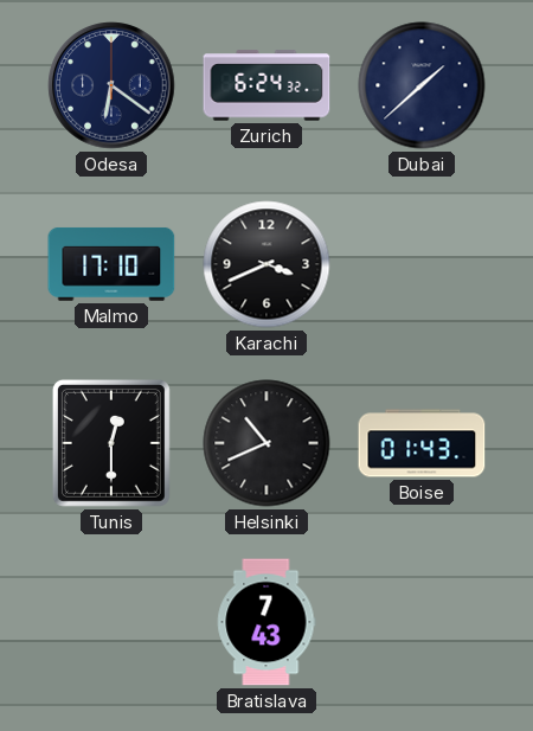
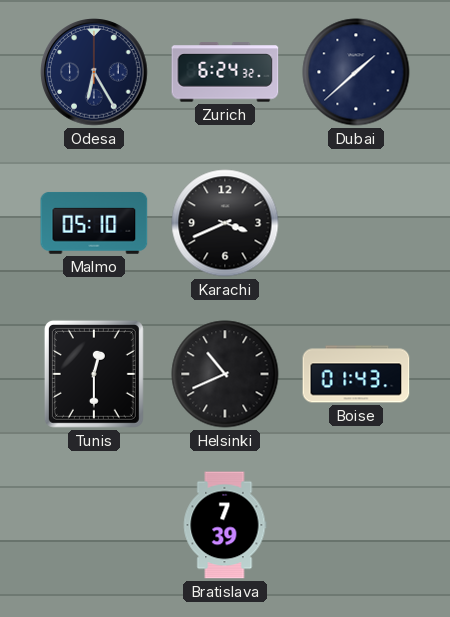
Odesa: 6:21 -> 6:25
Malmo: 17:10 -> 05:10
Bratislava: 7:43 -> 7:39
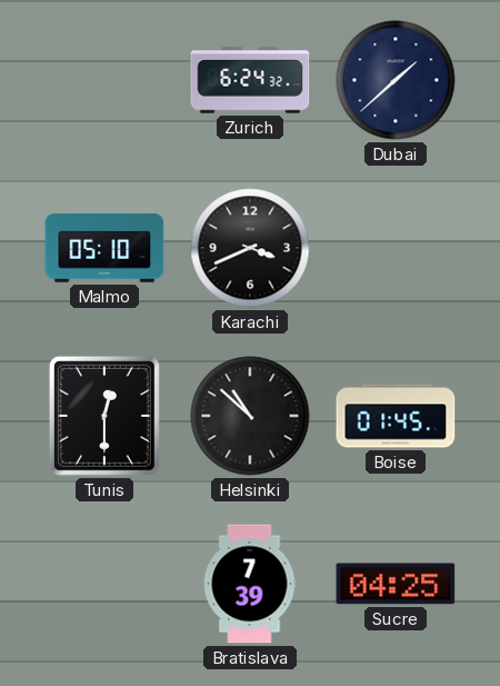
Odesa: 6:25 -> none
Helsinki: 10:41 -> 10:52
Boise: 01:43 -> 01:45
Sucre: none -> 04:25
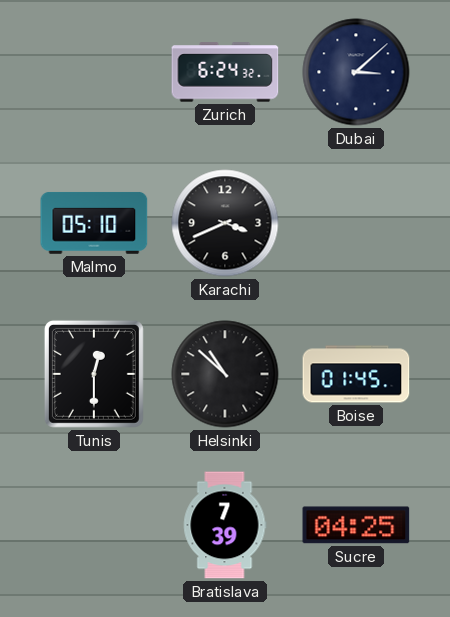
Dubai: 1:38 -> 3:08
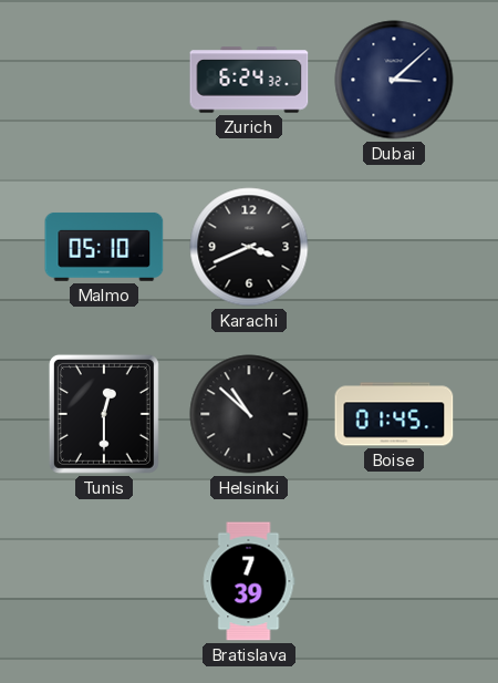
Sucre: 04:25 -> none
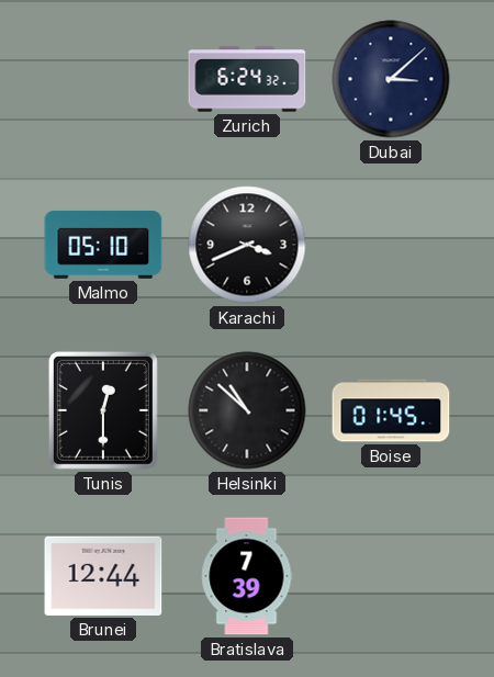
Brunei: none -> 12:44
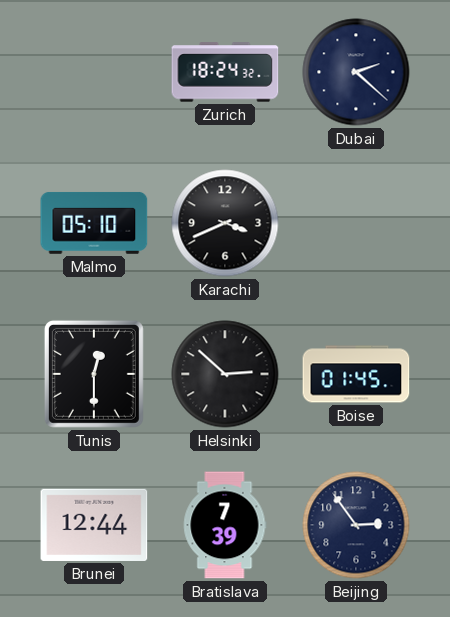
Zurich: 6:24 -> 18:24
Dubai: 3:08 -> 2:22
Helsinki: 10:52 -> 2:52
Beijing: none -> 2:54
